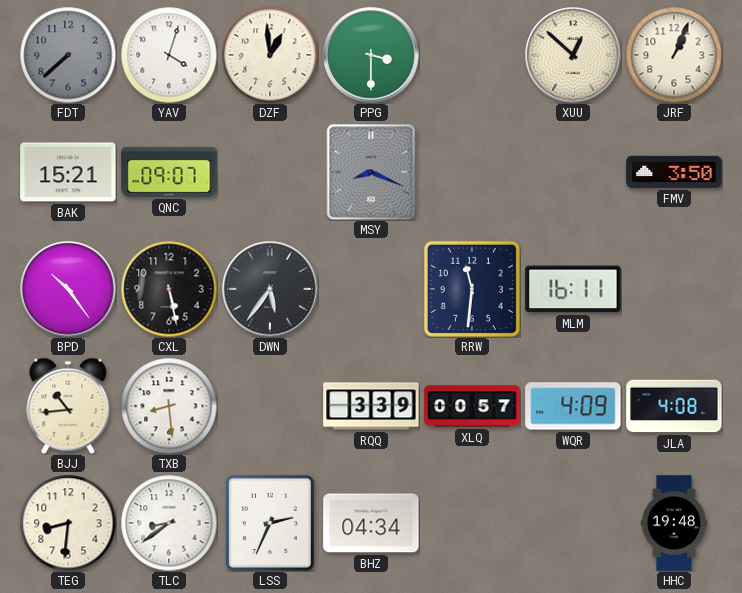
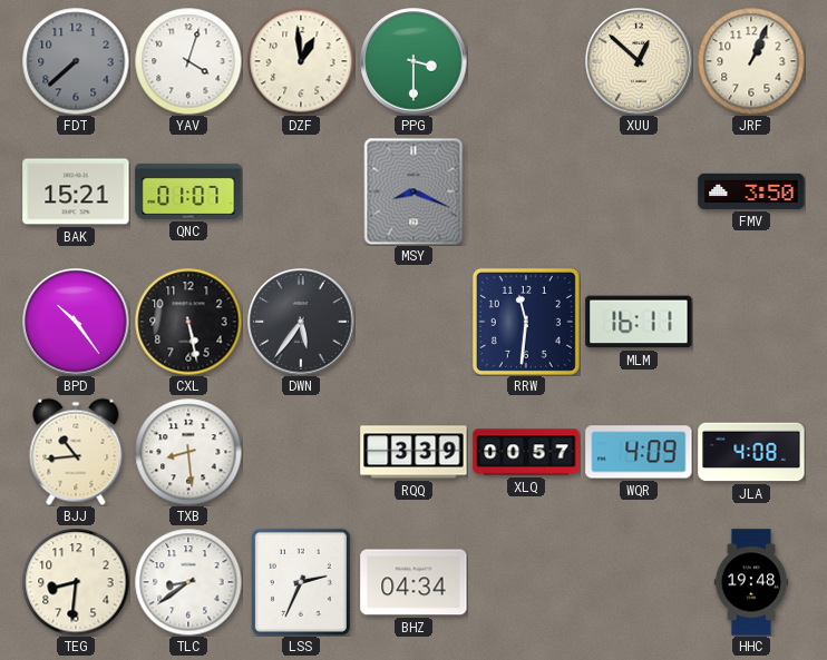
QNC: 09:07 -> 01:07
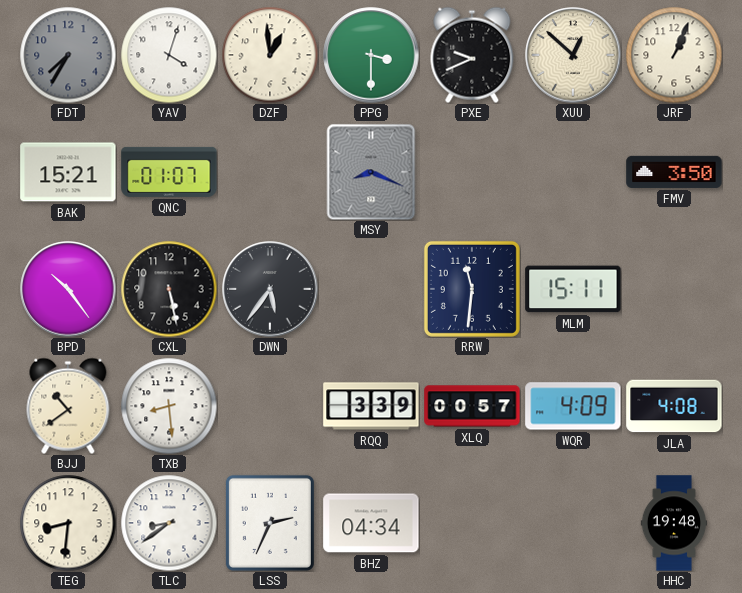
FDT: 7:38 -> 7:35
PXE: none -> 9:41
MLM: 16:11 -> 15:11
BJJ: 10:44 -> 10:39
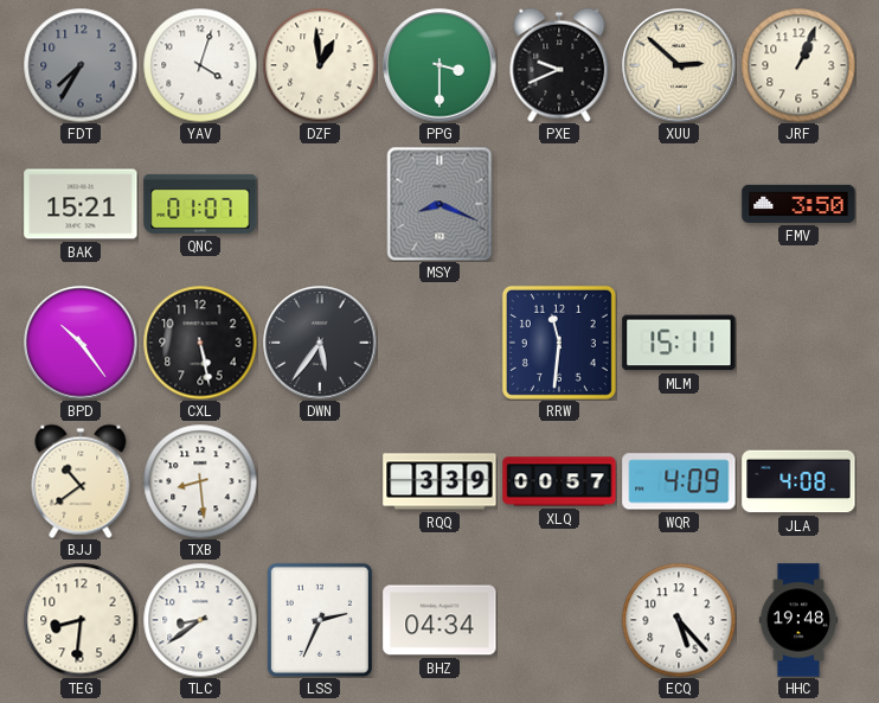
XUU: 12:52 -> 2:52
ECQ: none -> 5:23
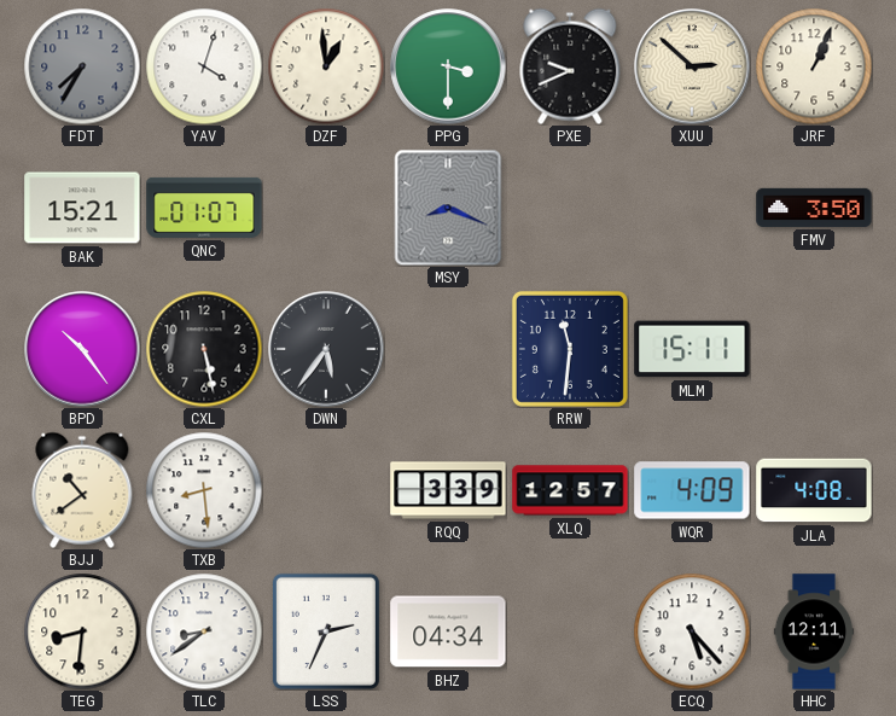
XLQ: 00:57 -> 12:57
HHC: 19:48 -> 12:11
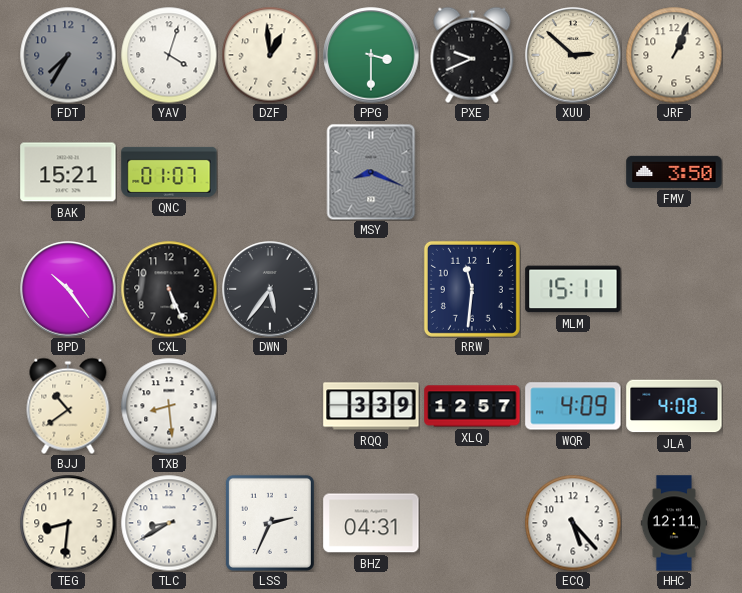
CXL: 5:28 -> 5:26
TLC: 8:39 -> 8:40
BHZ: 04:34 -> 04:31
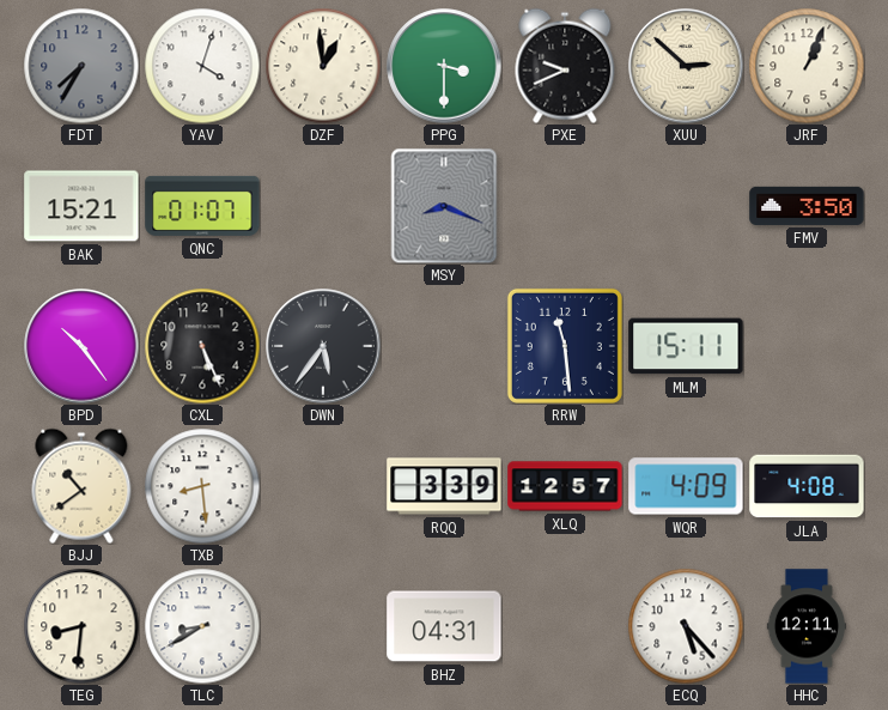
RRW: 11:31 -> 11:29
LSS: 2:34 -> none
